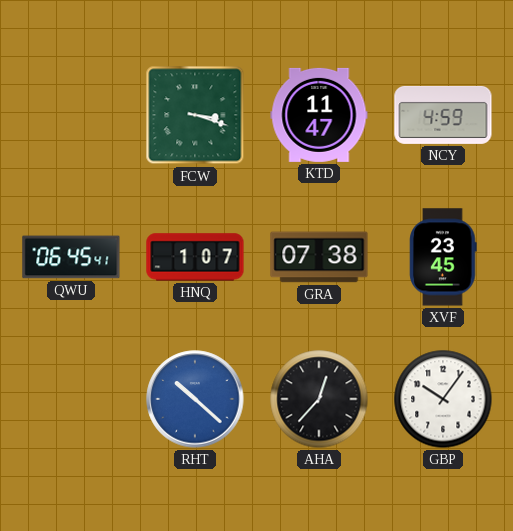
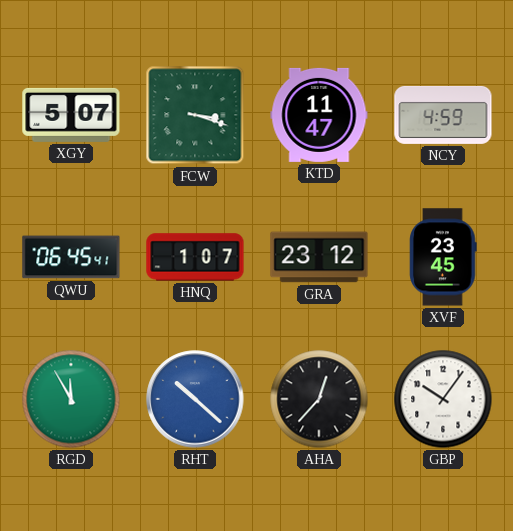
XGY: none -> 5:07
GRA: 07:38 -> 23:12
RGD: none -> 11:55
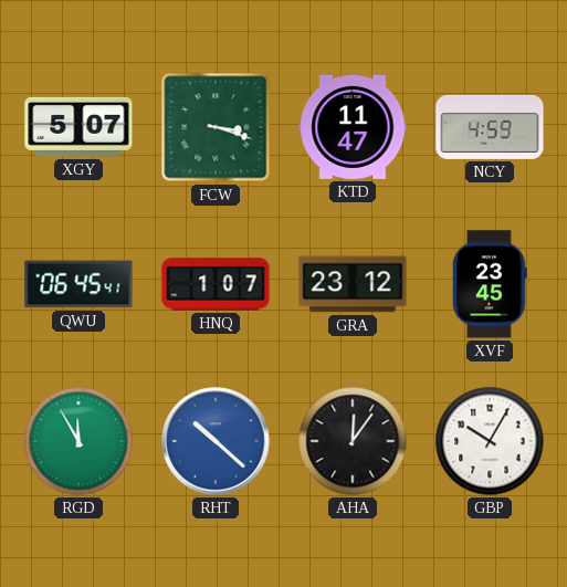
AHA: 12:37 -> 12:06
GBP: 10:06 -> 10:05
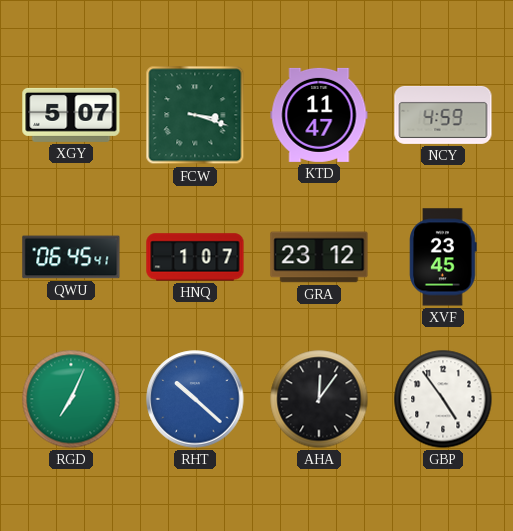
RGD: 11:55 -> 7:04
GBP: 10:05 -> 4:54
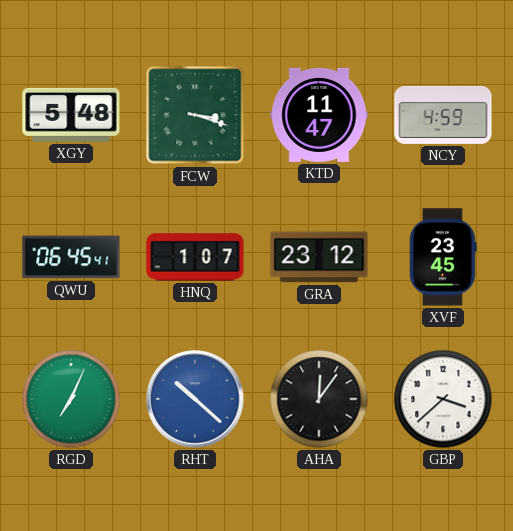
XGY: 5:07 -> 5:48
GBP: 4:54 -> 3:38
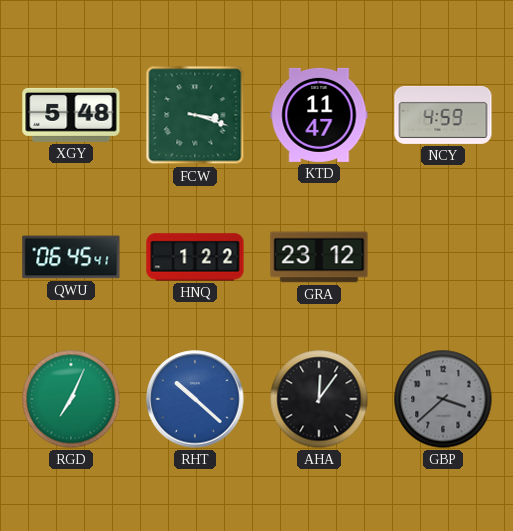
HNQ: 1:07 -> 1:22
XVF: 23:45 -> none
GBP dial: white -> grey
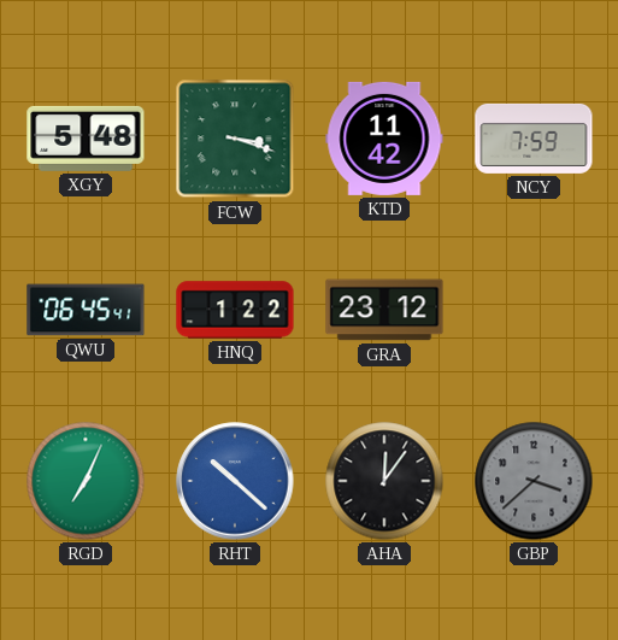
KTD: 11:47 -> 11:42
NCY: 4:59 -> 7:59
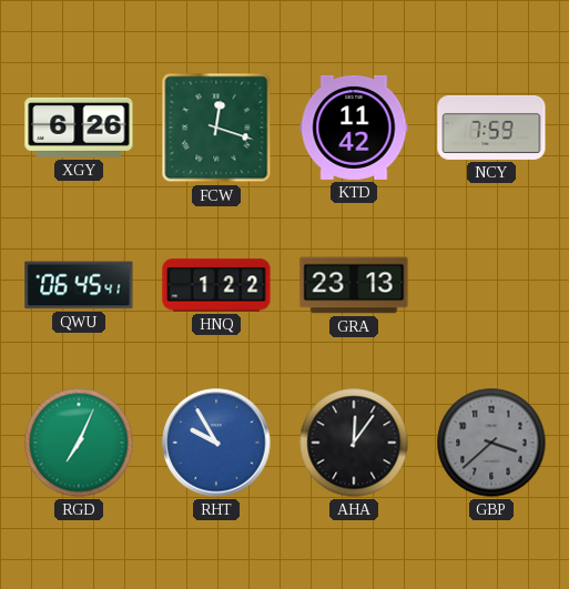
XGY: 5:48 -> 6:26
FCW: 3:18 -> 12:18
GRA: 23:12 -> 23:13
RHT: 10:22 -> 9:55
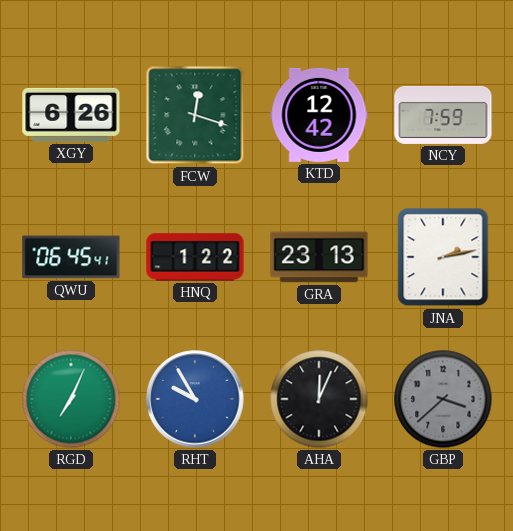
KTD: 11:42 -> 12:42
JNA: none -> 2:13
AHA: 12:06 -> 12:04
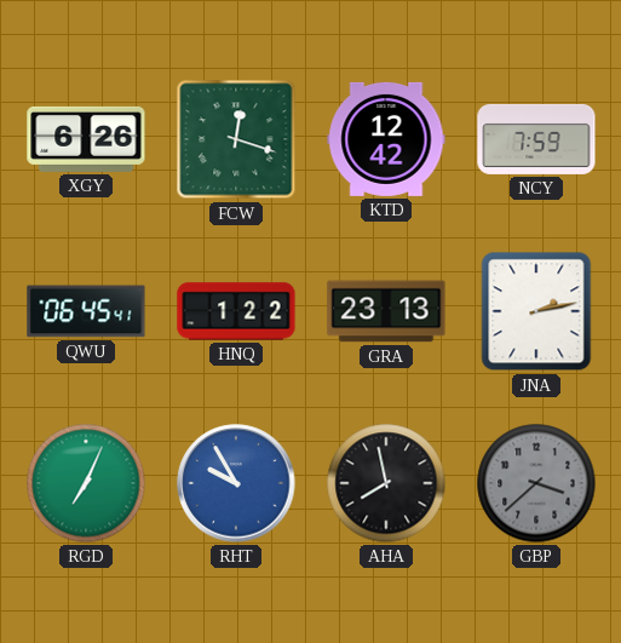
AHA: 12:04 -> 7:58
